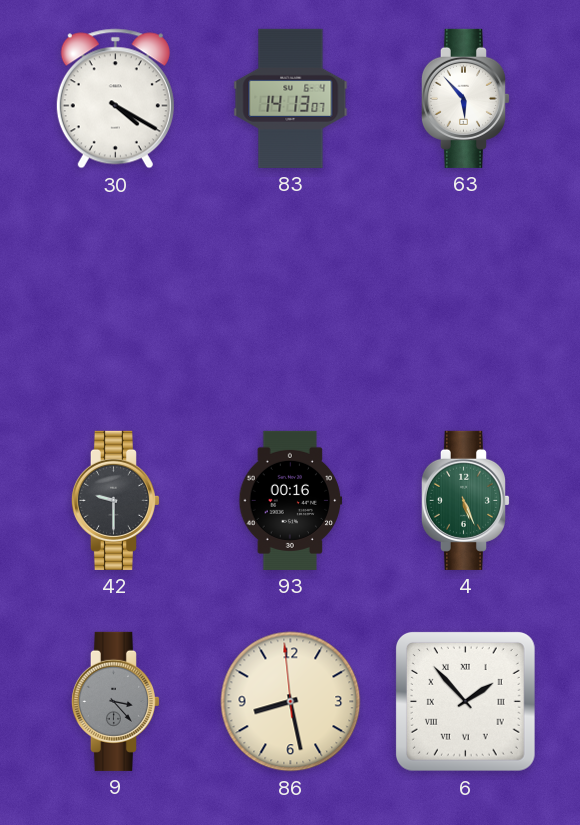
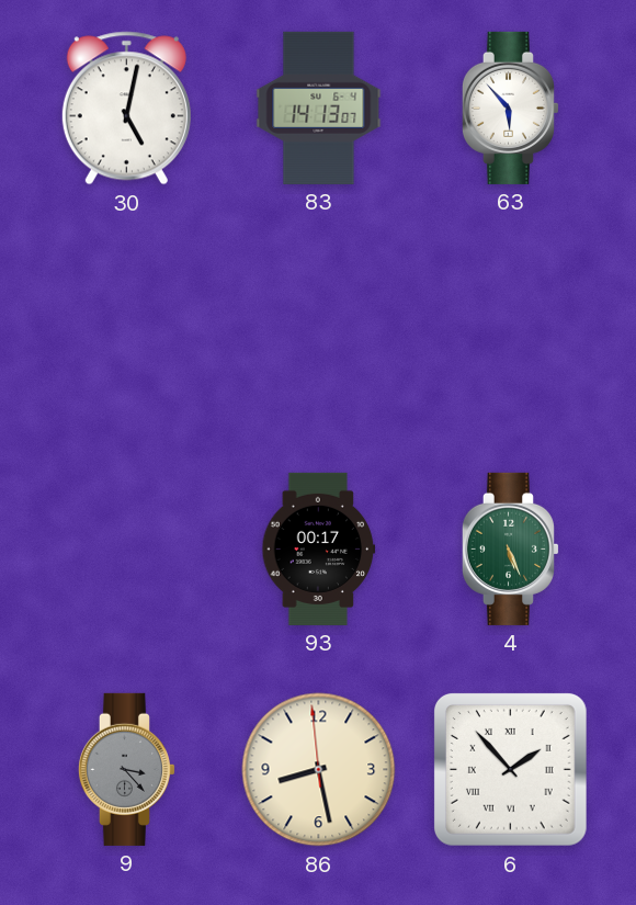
30: 4:20 -> 5:02
42: 9:30 -> none
93: 00:16 -> 00:17
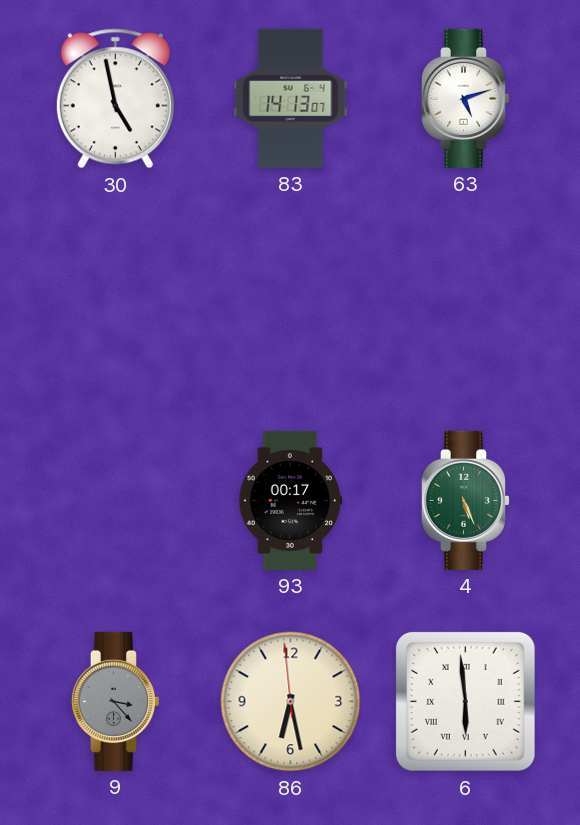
30: 5:02 -> 4:58
63: 5:53 -> 5:12
86: 8:27 -> 6:27
6: 1:53 -> 5:59
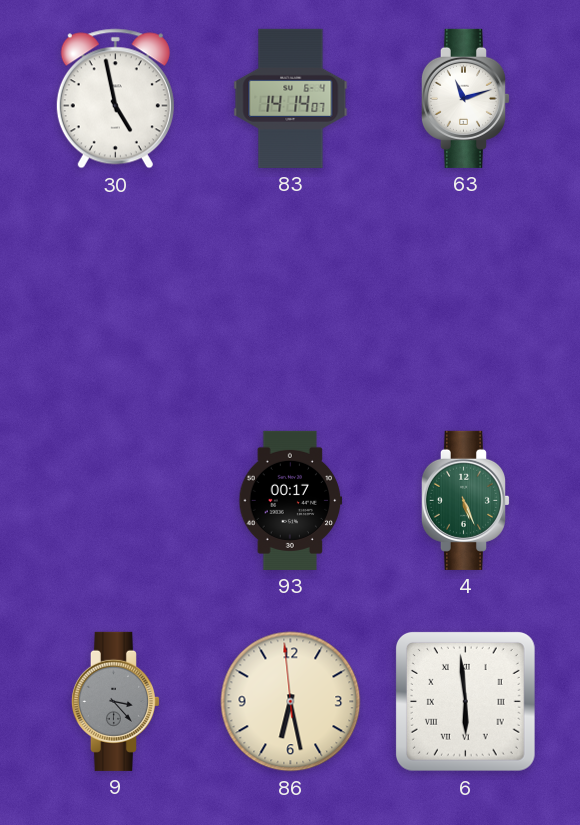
83: 14:13 -> 14:14
63: 5:12 -> 11:12
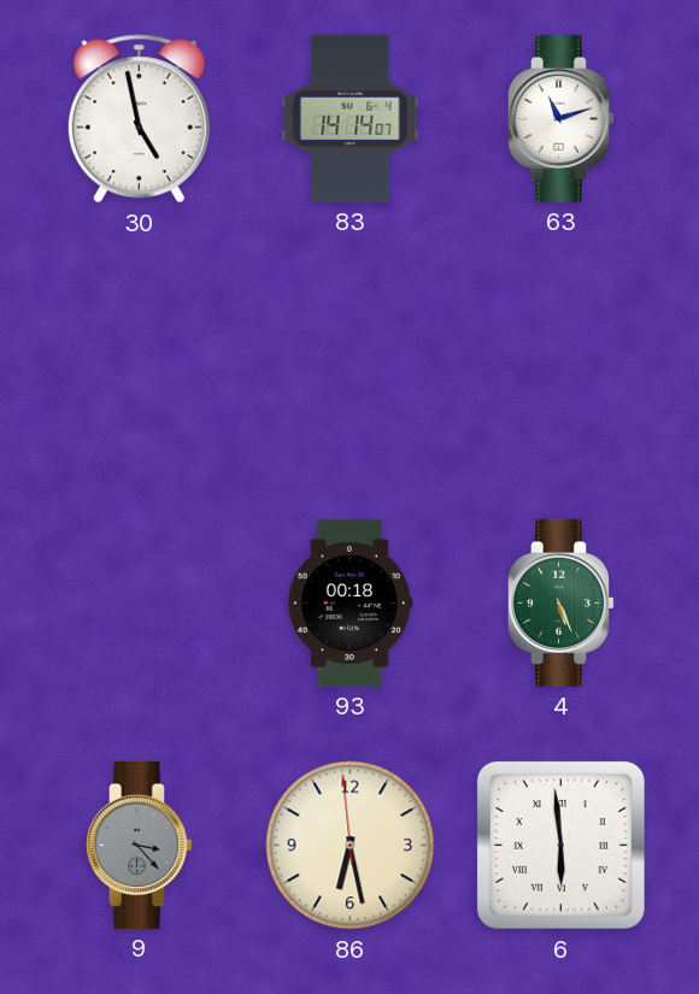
93: 00:17 -> 00:18
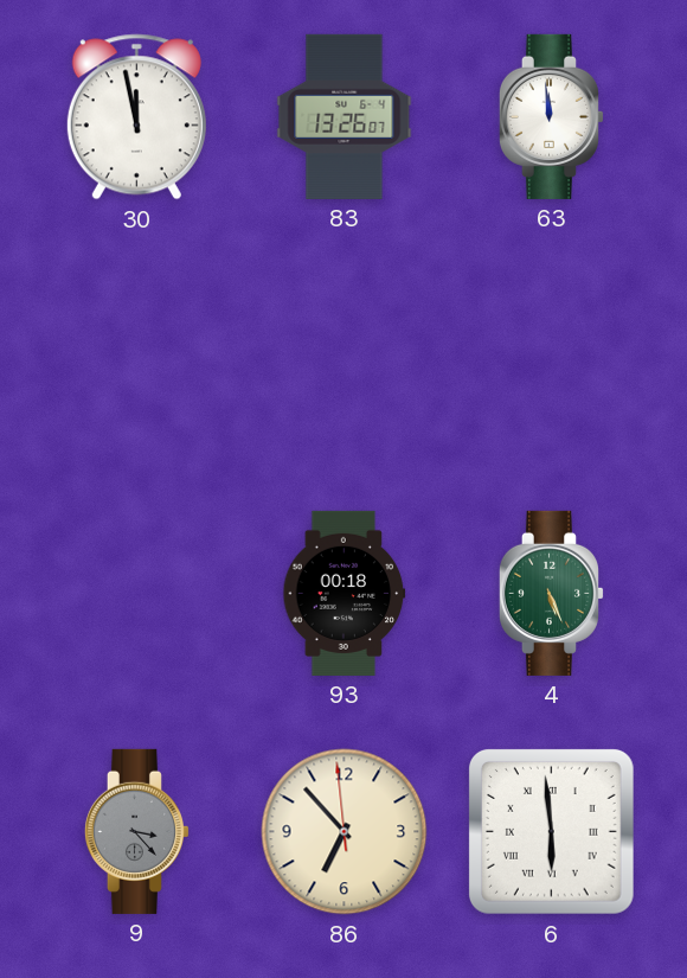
30: 4:58 -> 11:58
83: 14:14 -> 13:26
63: 11:12 -> 11:59
86: 6:27 -> 6:52
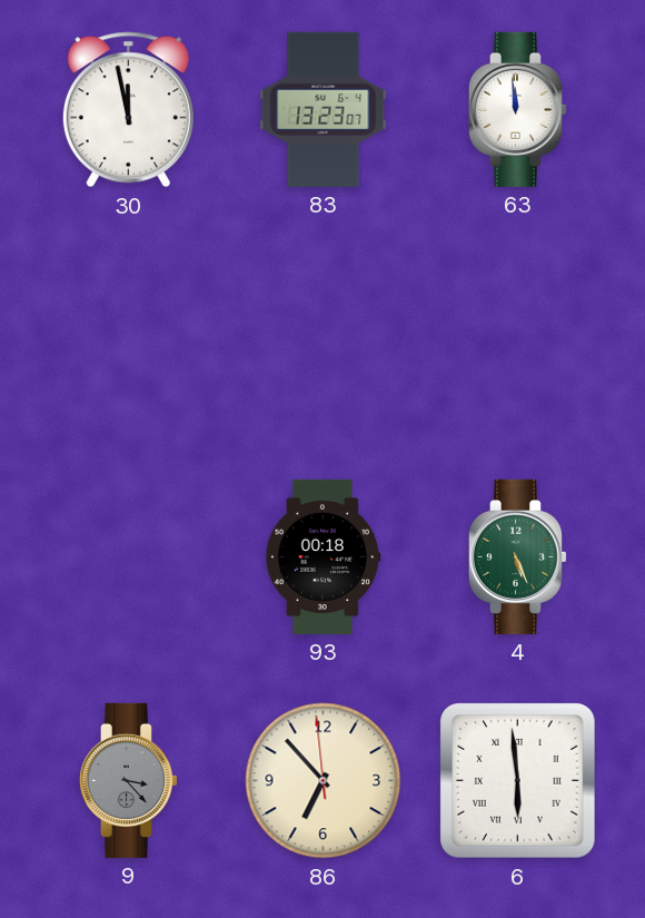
83: 13:26 -> 13:23
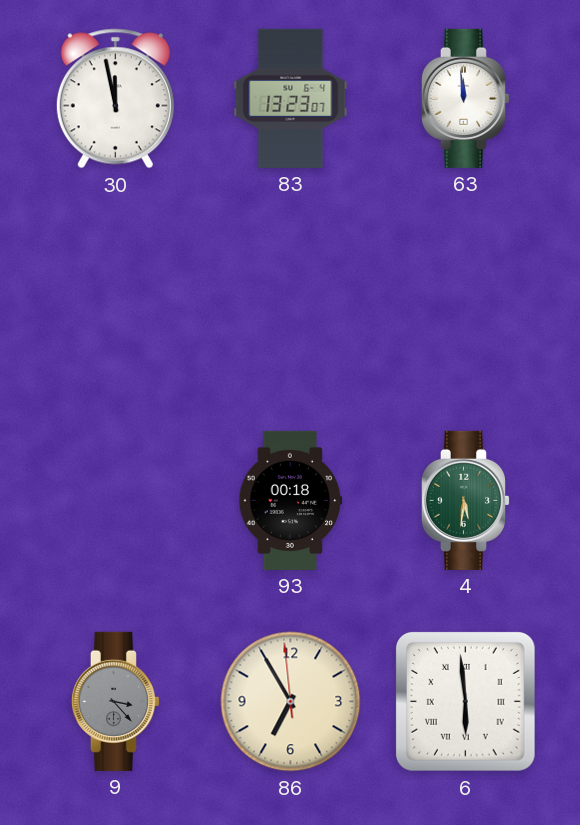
4: 5:26 -> 5:31
86: 6:52 -> 6:54
